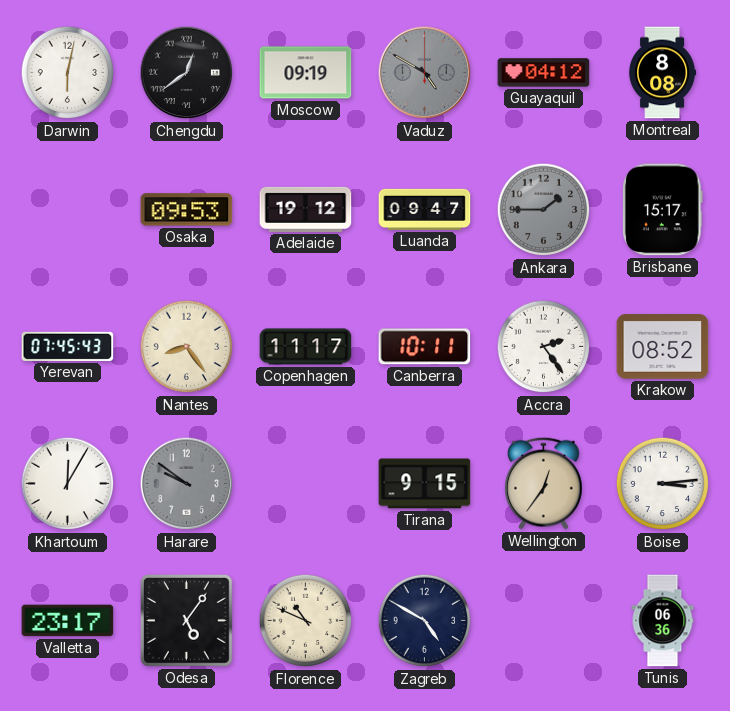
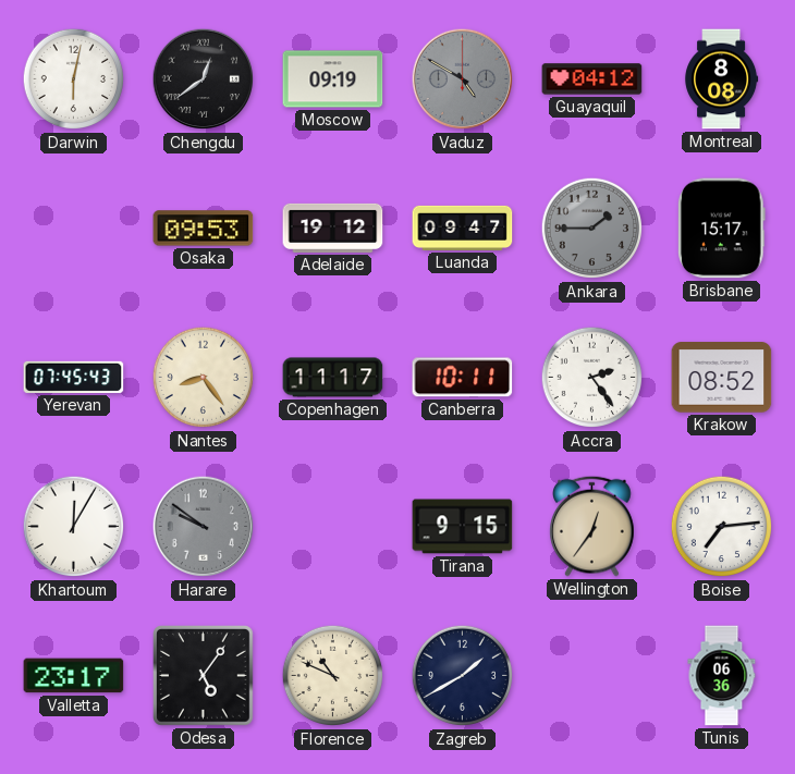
Boise: 3:14 -> 7:14
Zagreb: 4:50 -> 1:40
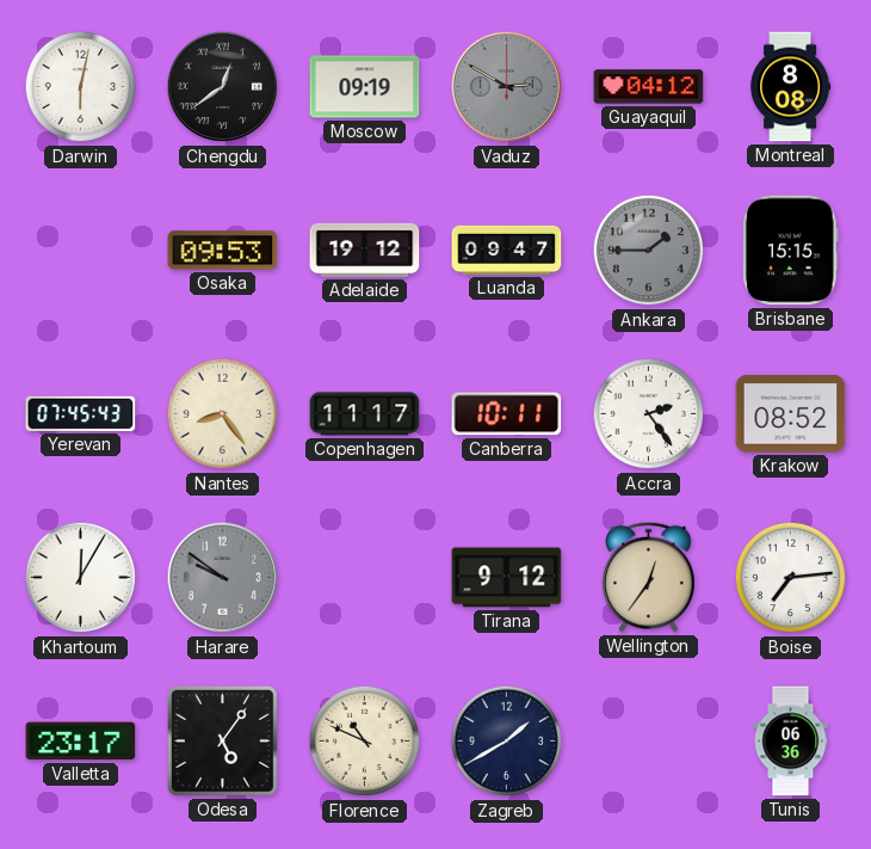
Vaduz: 4:50 -> 2:50
Brisbane: 15:17 -> 15:15
Tirana: 9:15 -> 9:12
